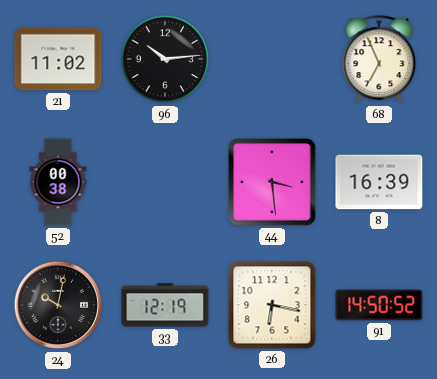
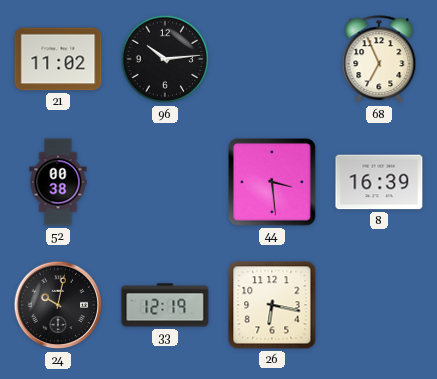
91: 14:50 -> none
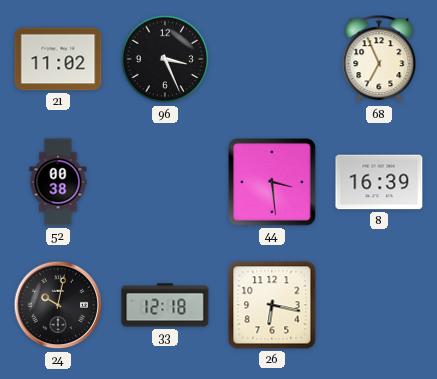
96: 10:14 -> 3:26
33: 12:19 -> 12:18
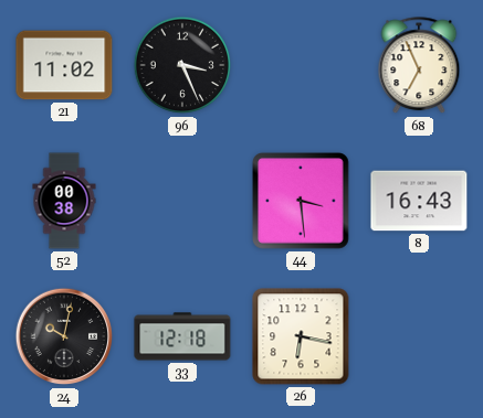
8: 16:39 -> 16:43
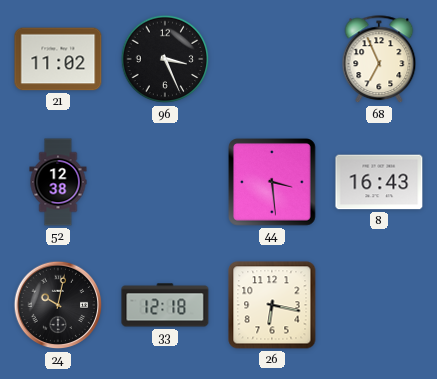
52: 00:38 -> 12:38
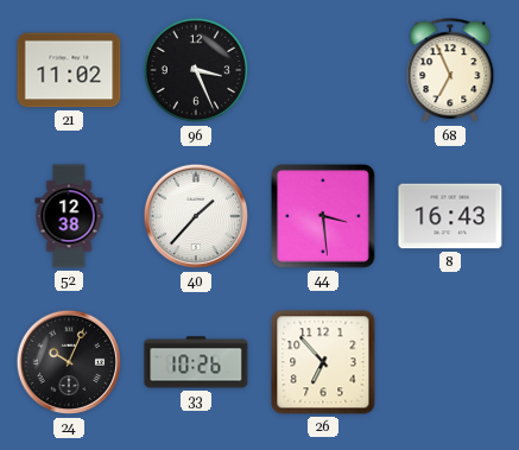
40: none -> 1:37
24: 10:02 -> 10:04
33: 12:18 -> 10:26
26: 6:17 -> 6:53
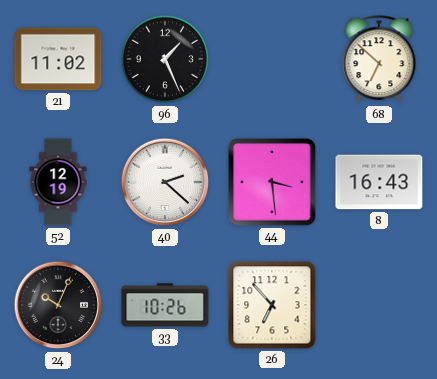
96: 3:26 -> 1:26
68: 6:56 -> 6:52
52: 12:38 -> 12:19
40: 1:37 -> 2:22
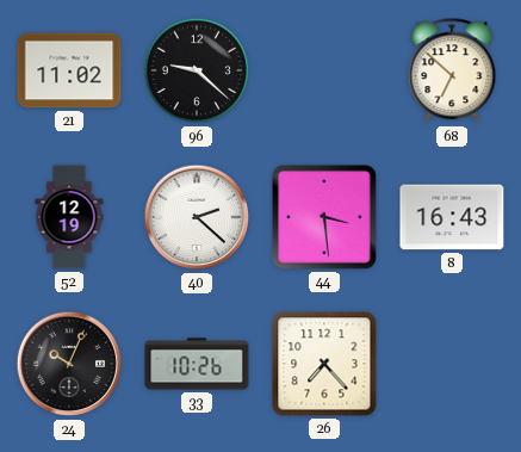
96: 1:26 -> 9:22
26: 6:53 -> 7:23
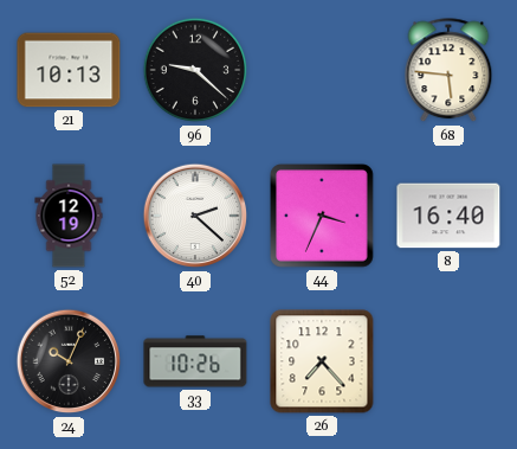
21: 11:02 -> 10:13
68: 6:52 -> 5:46
44: 3:29 -> 3:34
8: 16:43 -> 16:40
